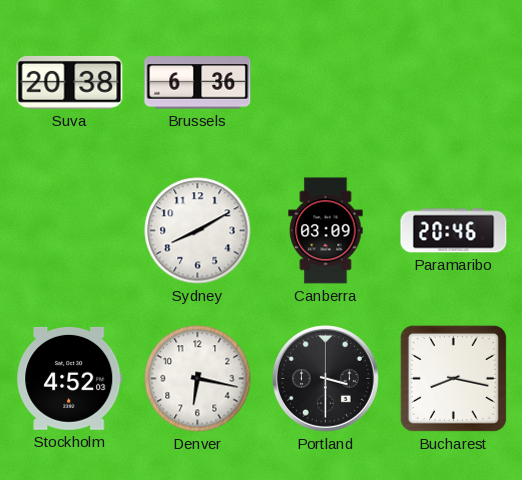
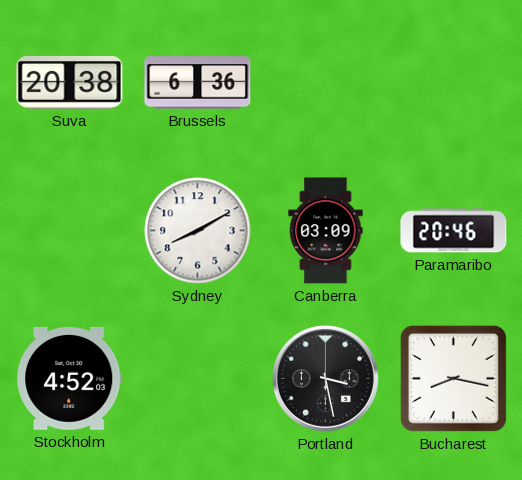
Denver: 6:17 -> none
Portland: 3:30 -> 3:28
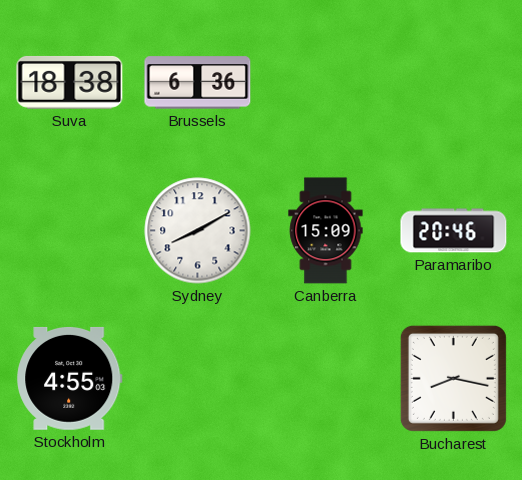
Suva: 20:38 -> 18:38
Canberra: 03:09 -> 15:09
Stockholm: 4:52 -> 4:55
Portland: 3:28 -> none
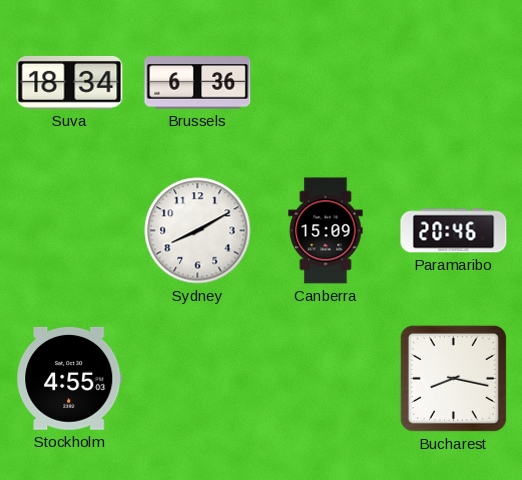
Suva: 18:38 -> 18:34
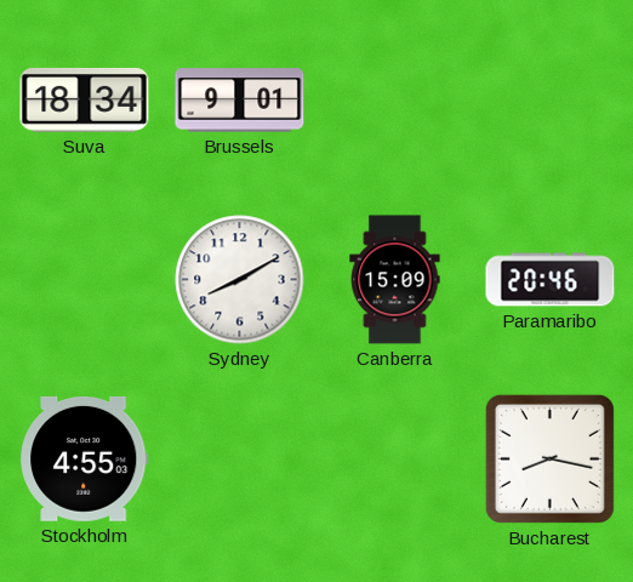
Brussels: 6:36 -> 9:01
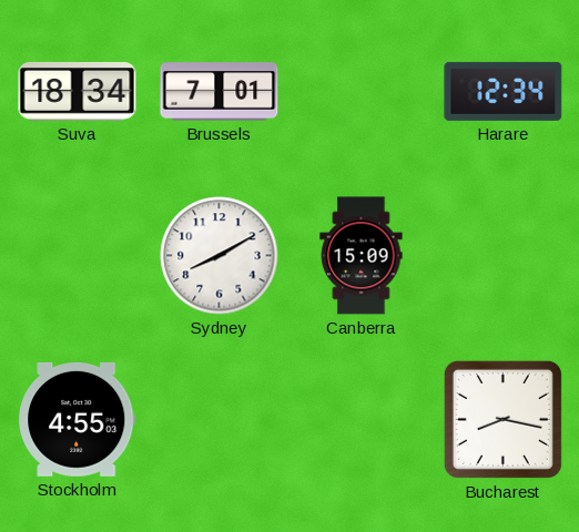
Brussels: 9:01 -> 7:01
Harare: none -> 12:34
Paramaribo: 20:46 -> none
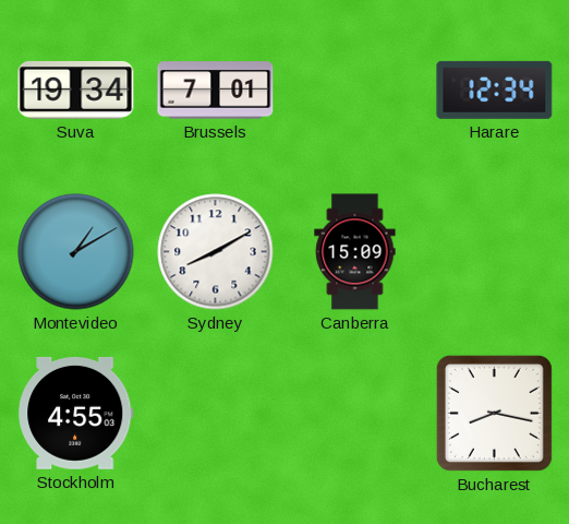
Suva: 18:34 -> 19:34
Montevideo: none -> 1:10
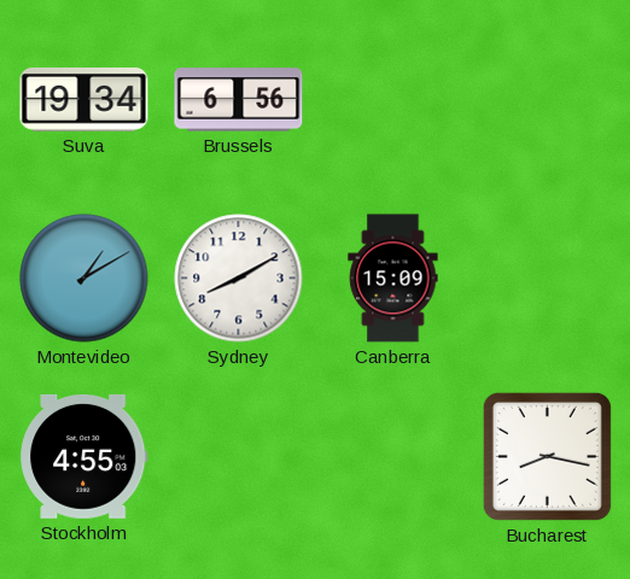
Brussels: 7:01 -> 6:56
Harare: 12:34 -> none
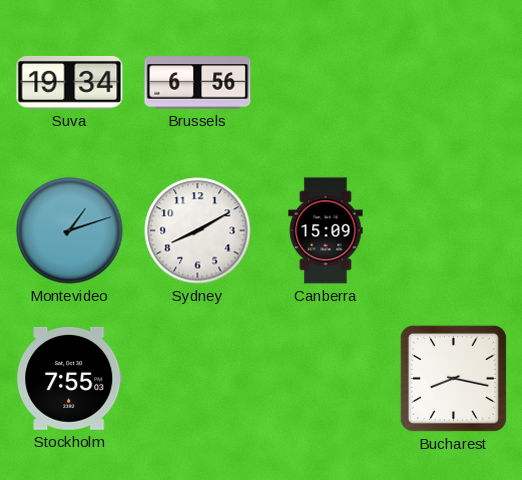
Montevideo: 1:10 -> 1:12
Stockholm: 4:55 -> 7:55
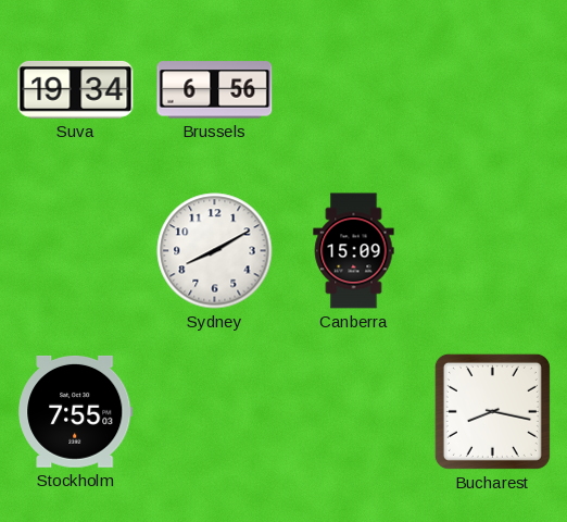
Montevideo: 1:12 -> none
